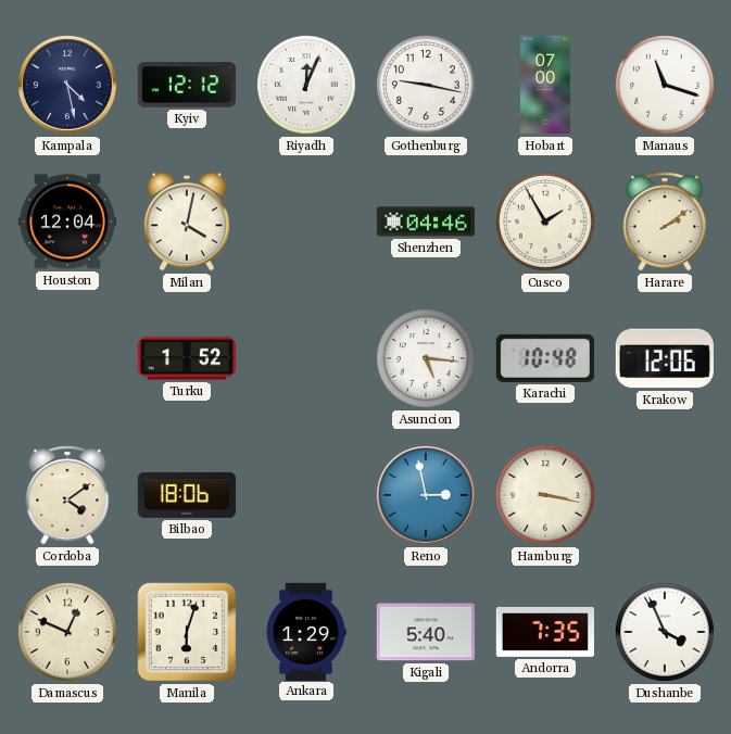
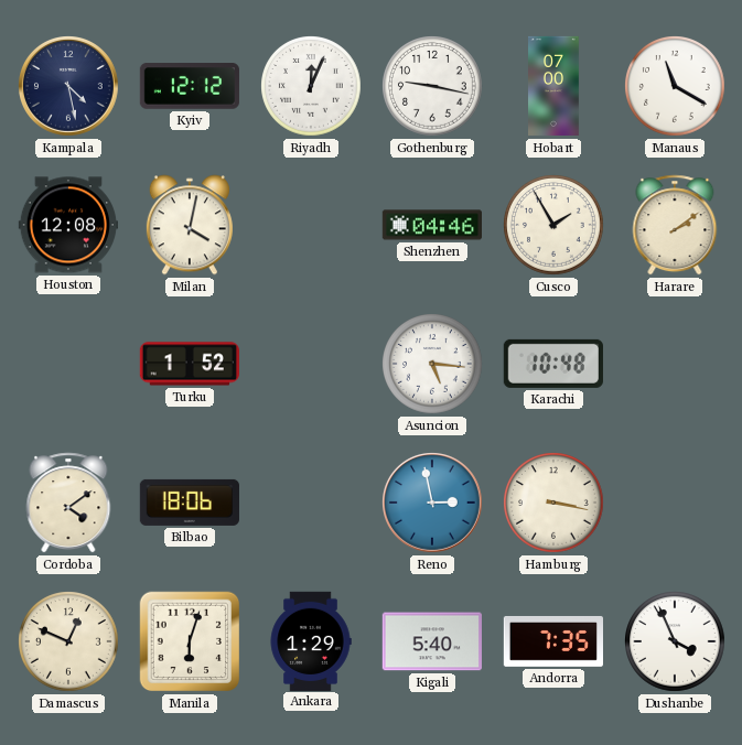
Manaus: 11:18 -> 11:20
Houston: 12:04 -> 12:08
Krakow: 12:06 -> none
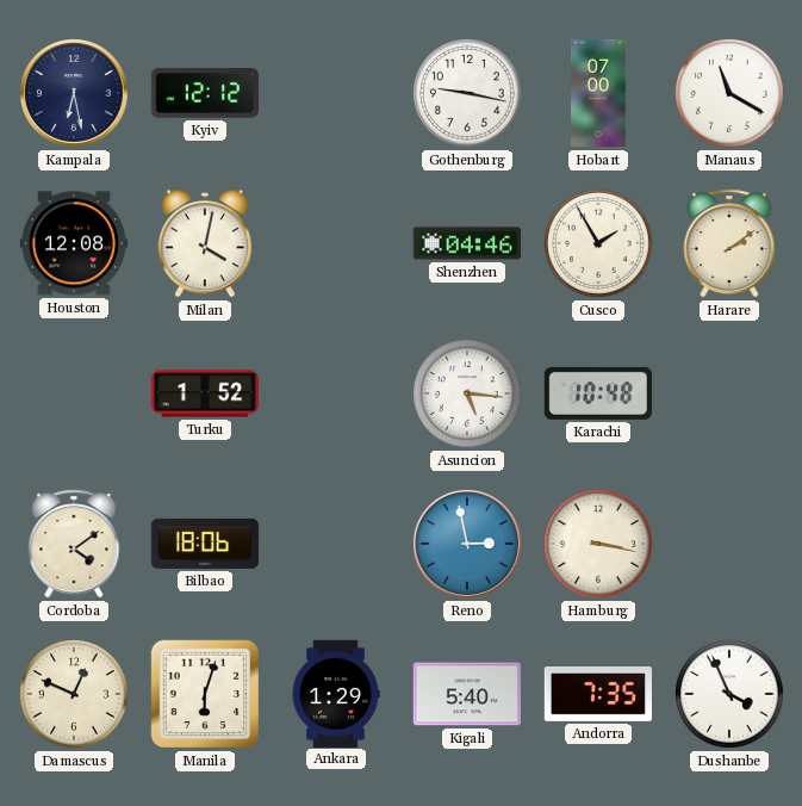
Kampala: 4:28 -> 6:28
Riyadh: 12:04 -> none
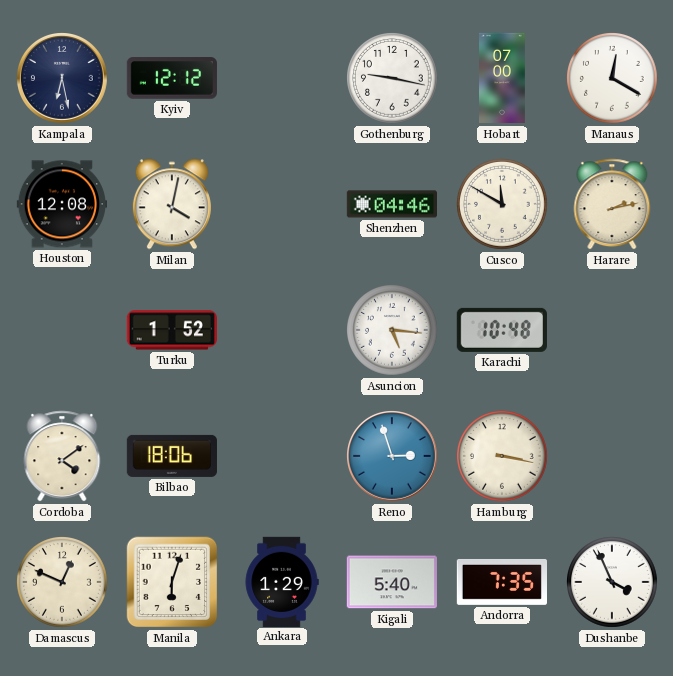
Manaus: 11:20 -> 12:20
Cusco: 1:55 -> 11:50
Harare: 2:09 -> 2:13
Reno: 2:58 -> 2:57
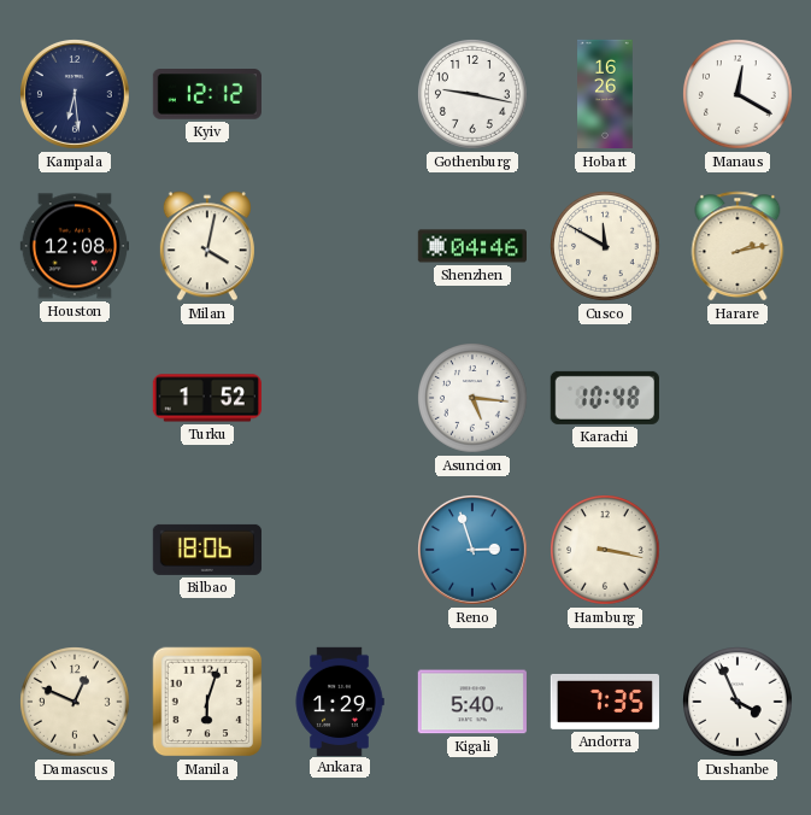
Kampala: 6:28 -> 6:29
Hobart: 07:00 -> 16:26
Cordoba: 4:09 -> none
